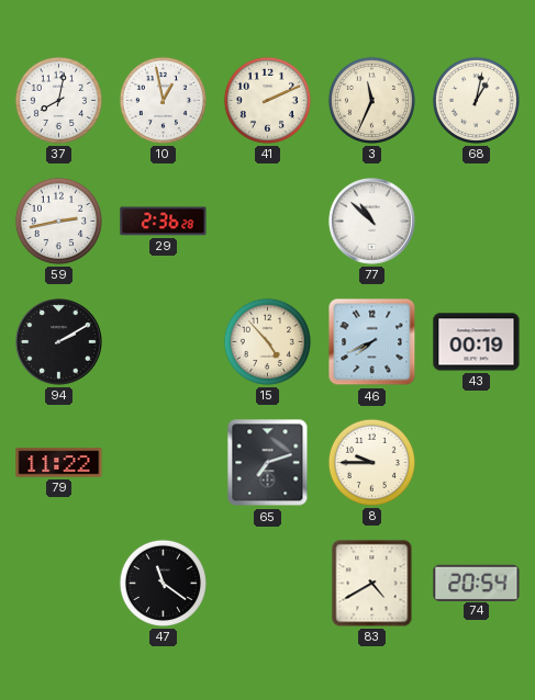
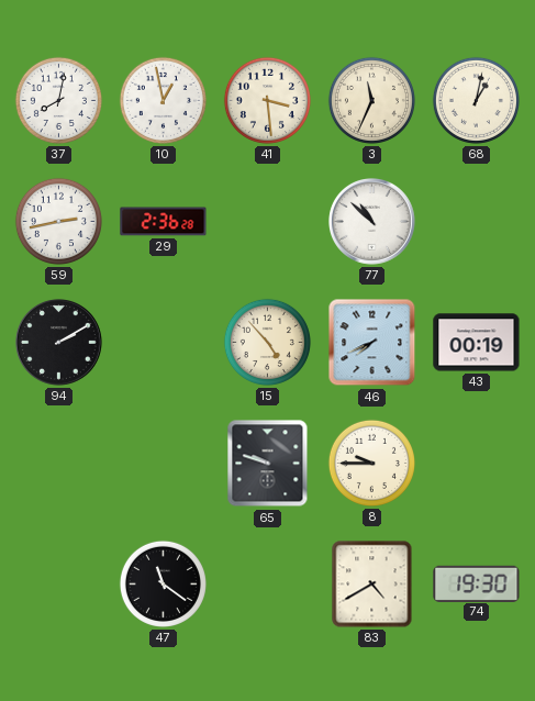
41: 2:11 -> 3:29
79: 11:22 -> none
65: 7:12 -> 9:48
74: 20:54 -> 19:30
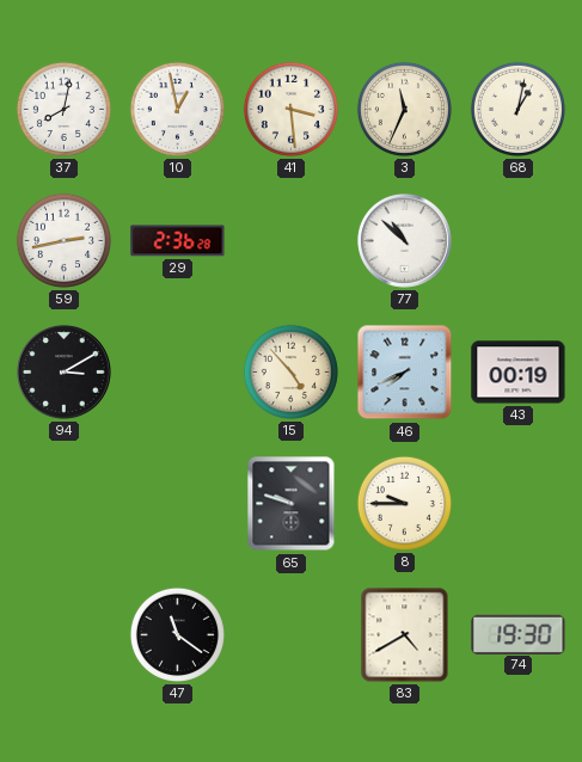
94: 2:10 -> 3:10
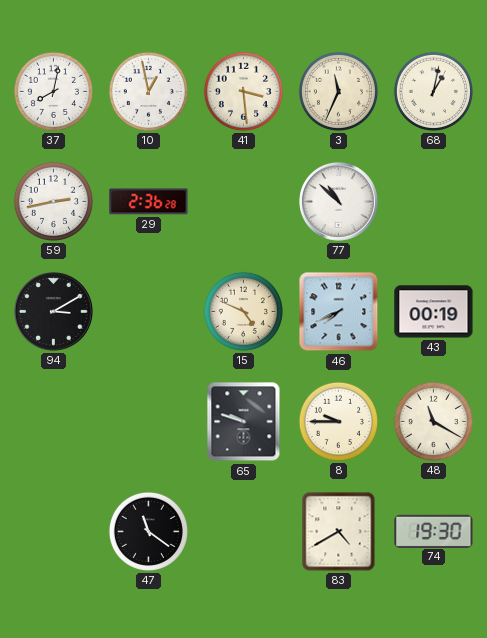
15: 4:53 -> 4:49
48: none -> 11:20
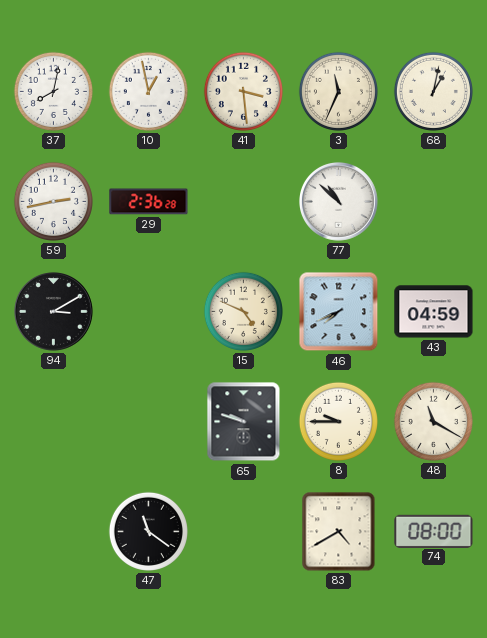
43: 00:19 -> 04:59
74: 19:30 -> 08:00
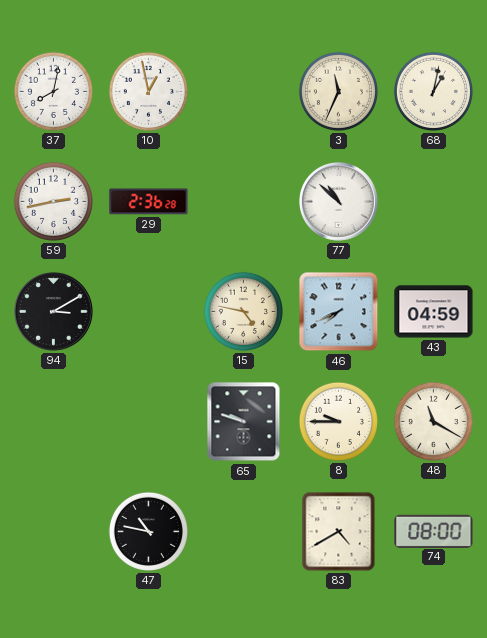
41: 3:29 -> none
15: 4:49 -> 4:47
47: 11:21 -> 10:47
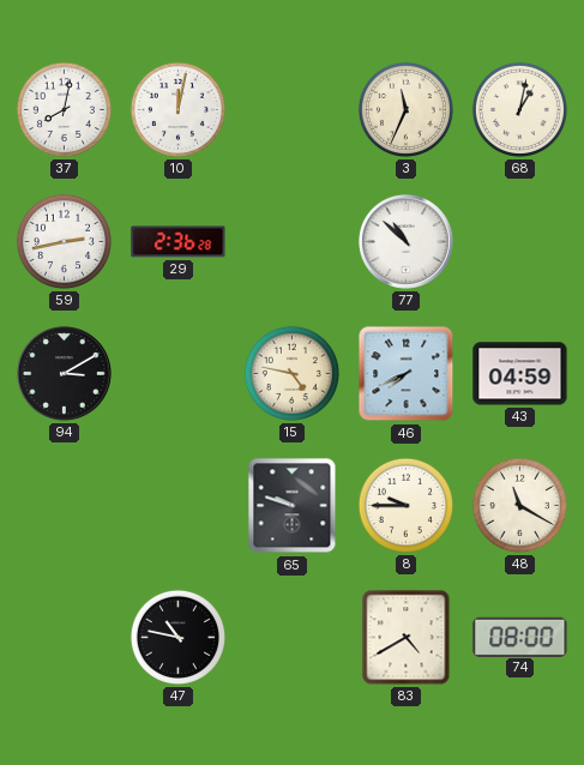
10: 12:58 -> 12:02
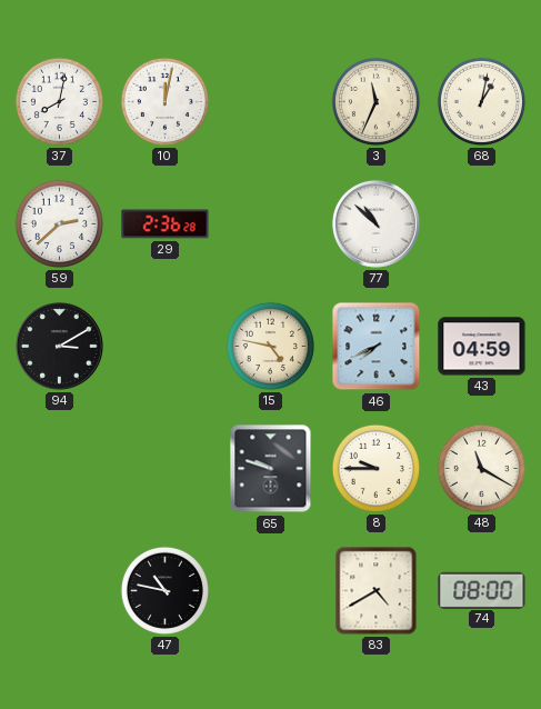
59: 2:43 -> 2:38
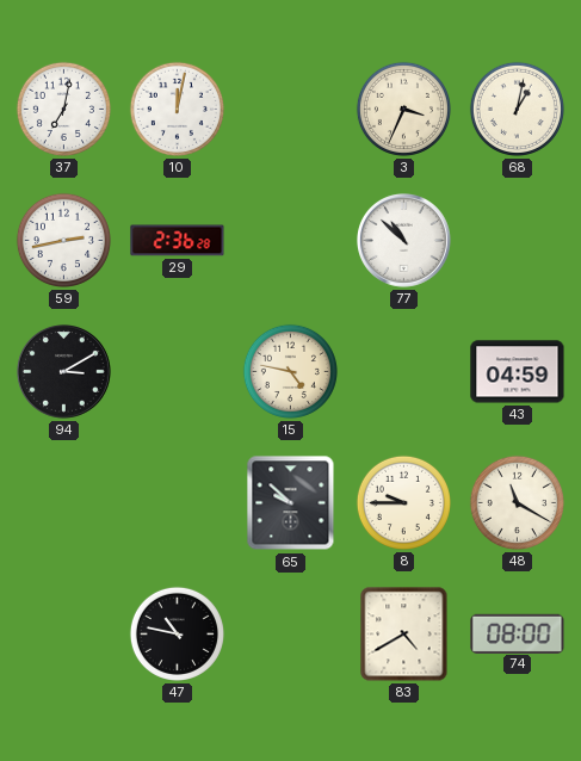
37: 8:02 -> 7:02
3: 11:34 -> 3:34
59: 2:38 -> 2:43
46: 7:41 -> none
65: 9:48 -> 9:52
